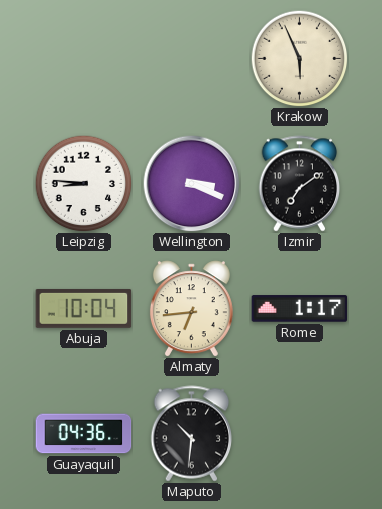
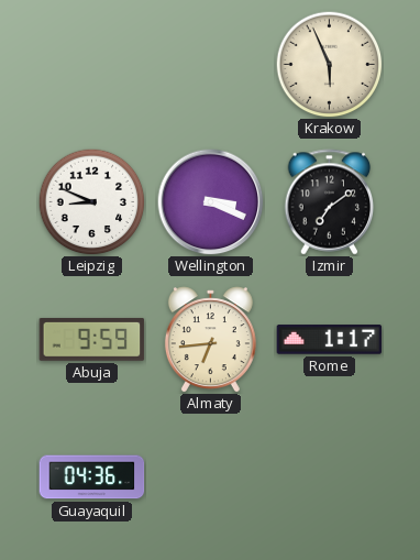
Leipzig: 8:46 -> 8:49
Abuja: 10:04 -> 9:59
Maputo: 10:31 -> none
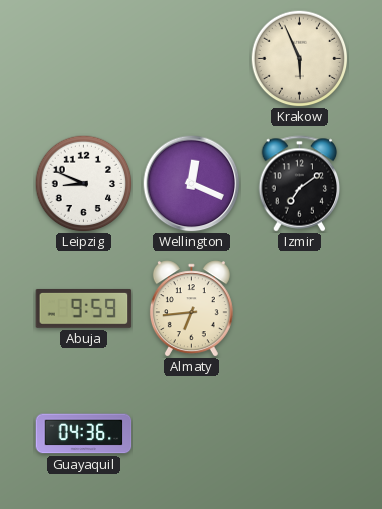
Wellington: 3:19 -> 12:19
Rome: 1:17 -> none
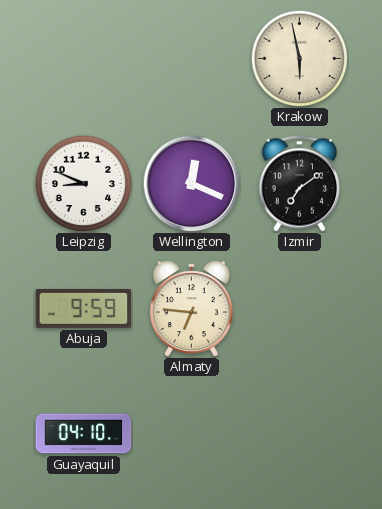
Krakow: 5:56 -> 5:58
Almaty: 6:44 -> 6:46
Guayaquil: 04:36 -> 04:10
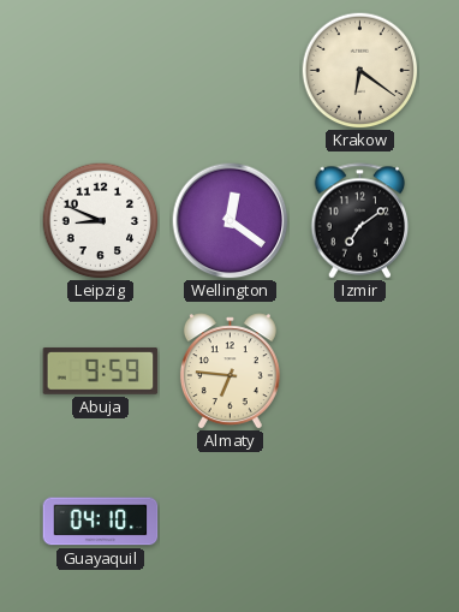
Krakow: 5:58 -> 6:21
Wellington: 12:19 -> 12:21
